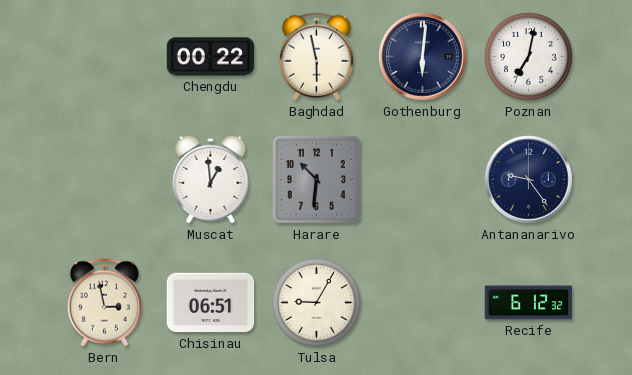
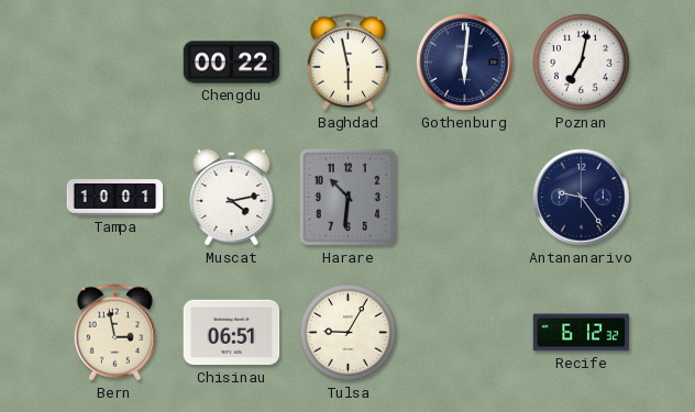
Tampa: none -> 10:01
Muscat: 12:59 -> 4:13
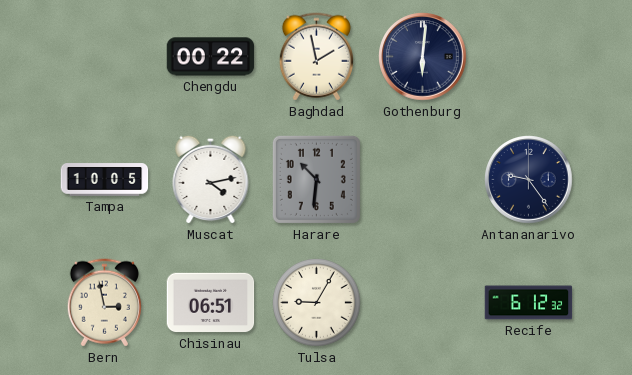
Baghdad: 5:58 -> 1:58
Poznan: 7:02 -> none
Tampa: 10:01 -> 10:05
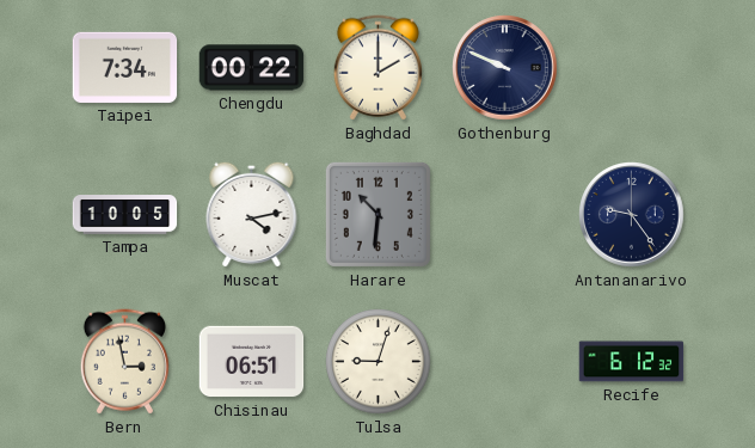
Taipei: none -> 7:34
Baghdad: 1:58 -> 2:00
Gothenburg: 6:01 -> 9:49
Tulsa: 9:05 -> 9:03
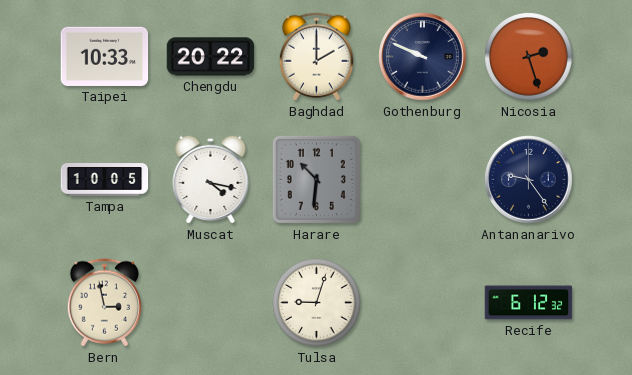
Taipei: 7:34 -> 10:33
Chengdu: 00:22 -> 20:22
Nicosia: none -> 2:27
Muscat: 4:13 -> 4:17
Chisinau: 06:51 -> none
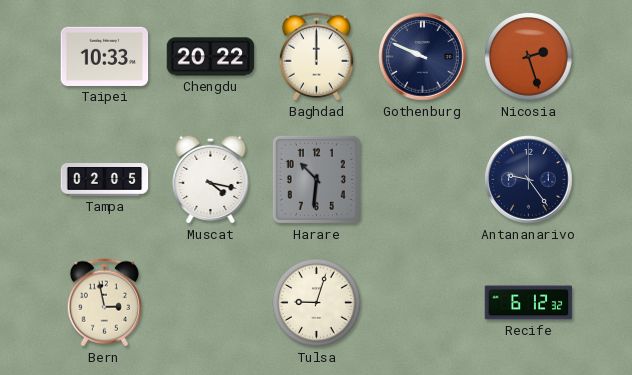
Baghdad: 2:00 -> 12:00
Tampa: 10:05 -> 02:05
